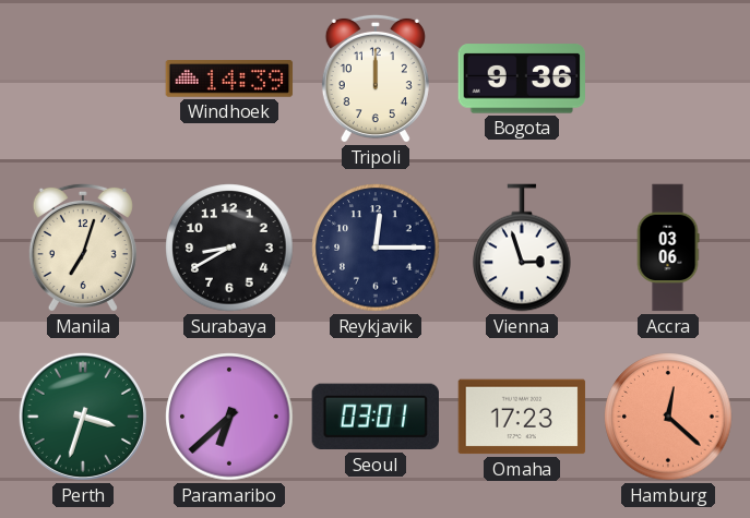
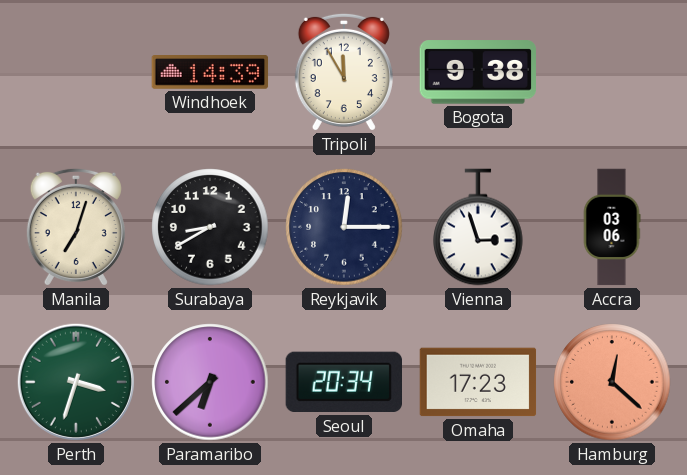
Tripoli: 12:00 -> 11:55
Bogota: 9:36 -> 9:38
Seoul: 03:01 -> 20:34
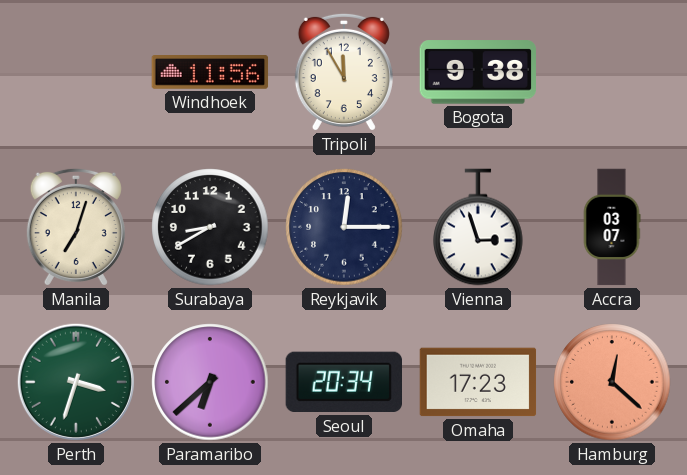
Windhoek: 14:39 -> 11:56
Accra: 03:06 -> 03:07
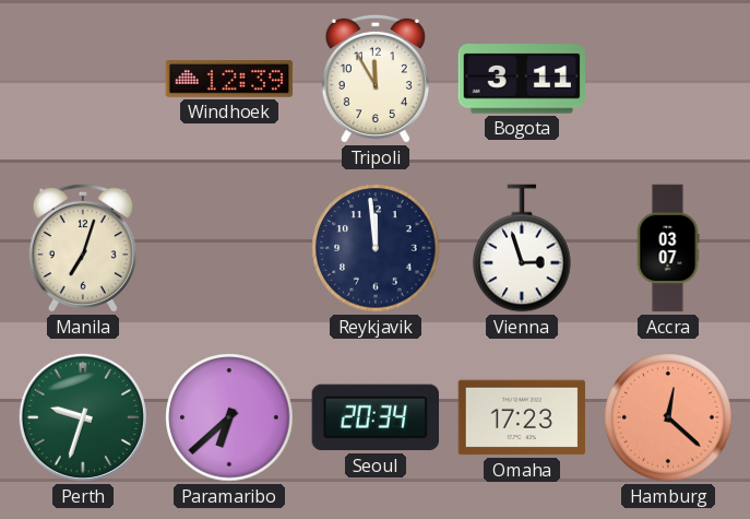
Windhoek: 11:56 -> 12:39
Bogota: 9:38 -> 3:11
Surabaya: 8:40 -> none
Reykjavik: 12:15 -> 11:59
Perth: 3:33 -> 9:33
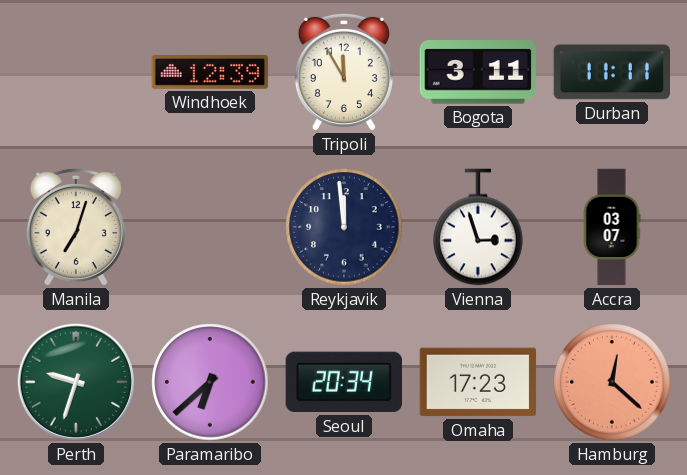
Durban: none -> 11:11
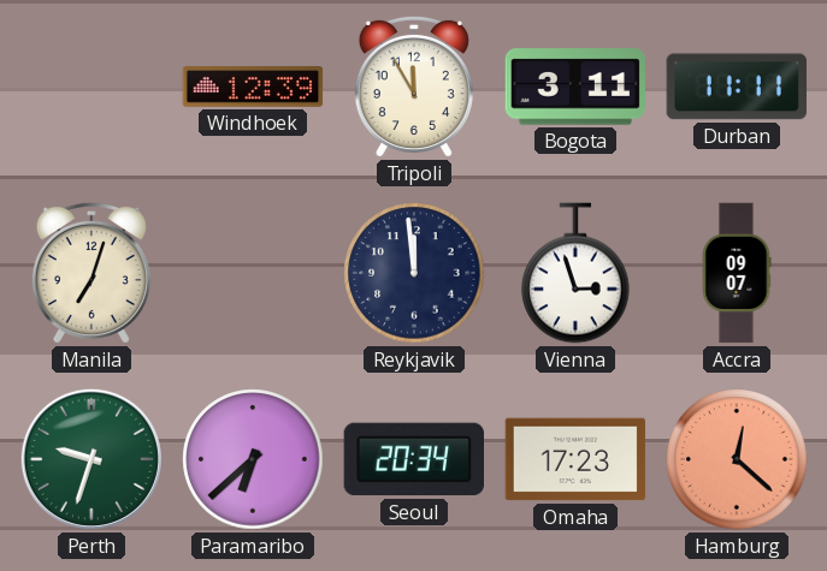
Accra: 03:07 -> 09:07
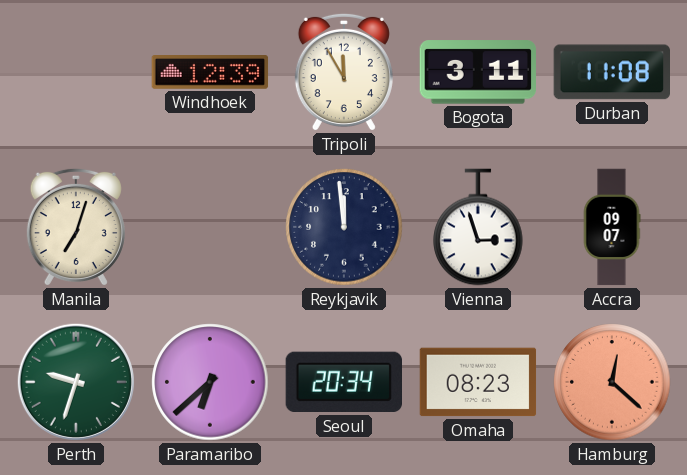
Durban: 11:11 -> 11:08
Omaha: 17:23 -> 08:23
